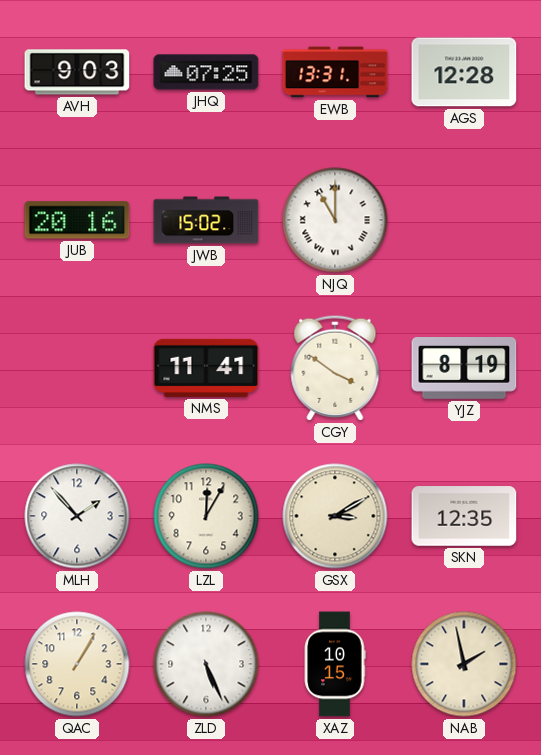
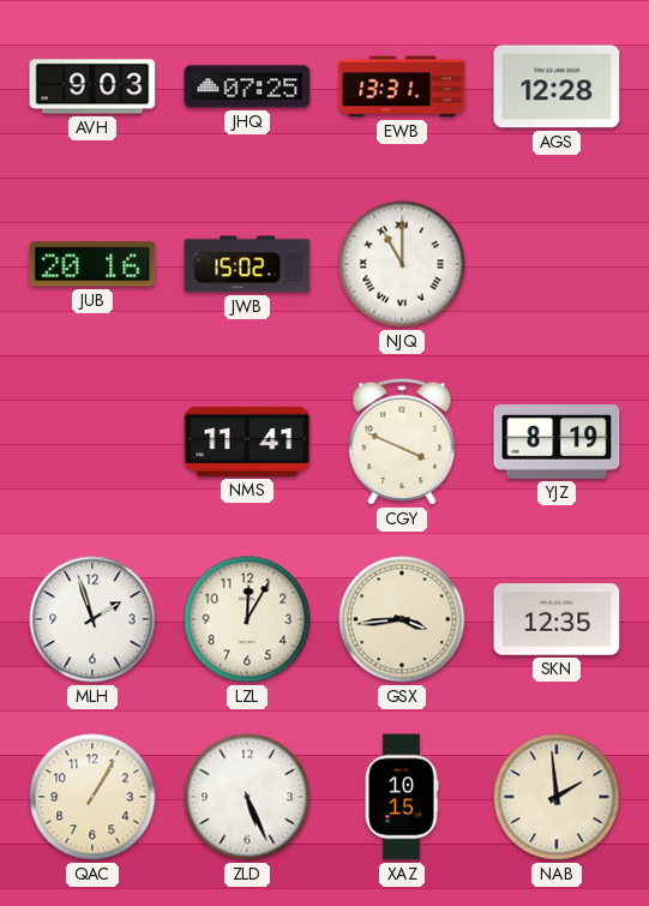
CGY: 3:51 -> 3:49
MLH: 1:53 -> 1:57
GSX: 3:10 -> 3:44
NAB: 1:58 -> 1:59
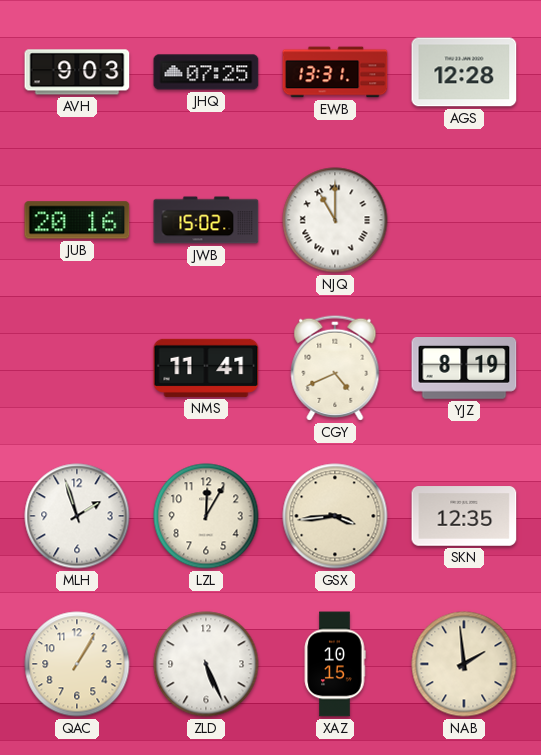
CGY: 3:49 -> 4:41
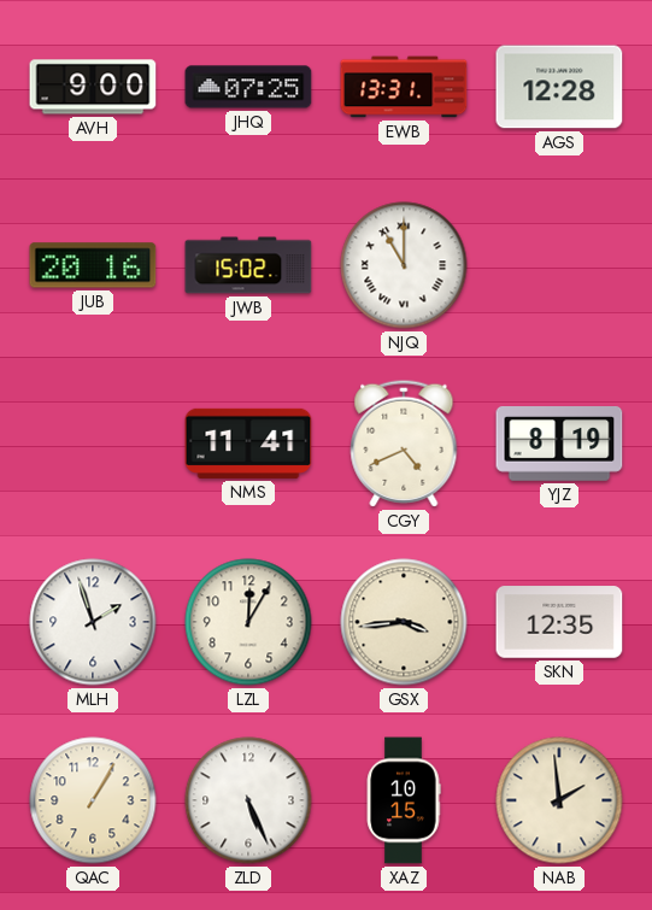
AVH: 9:03 -> 9:00
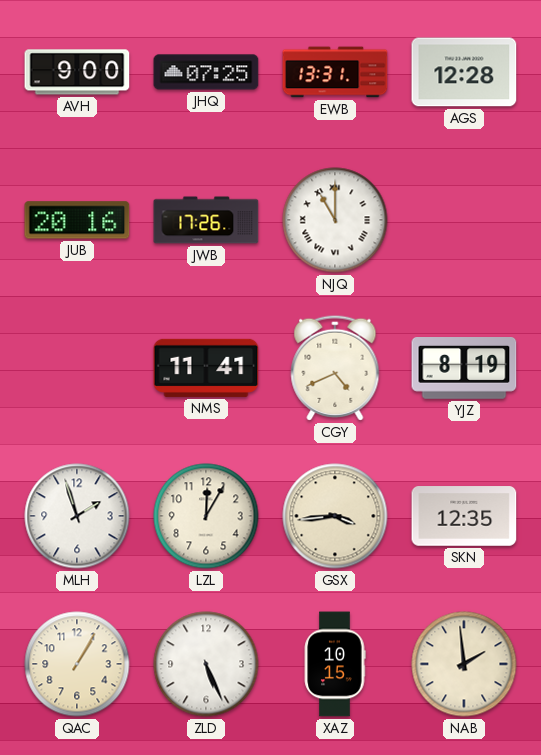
JWB: 15:02 -> 17:26
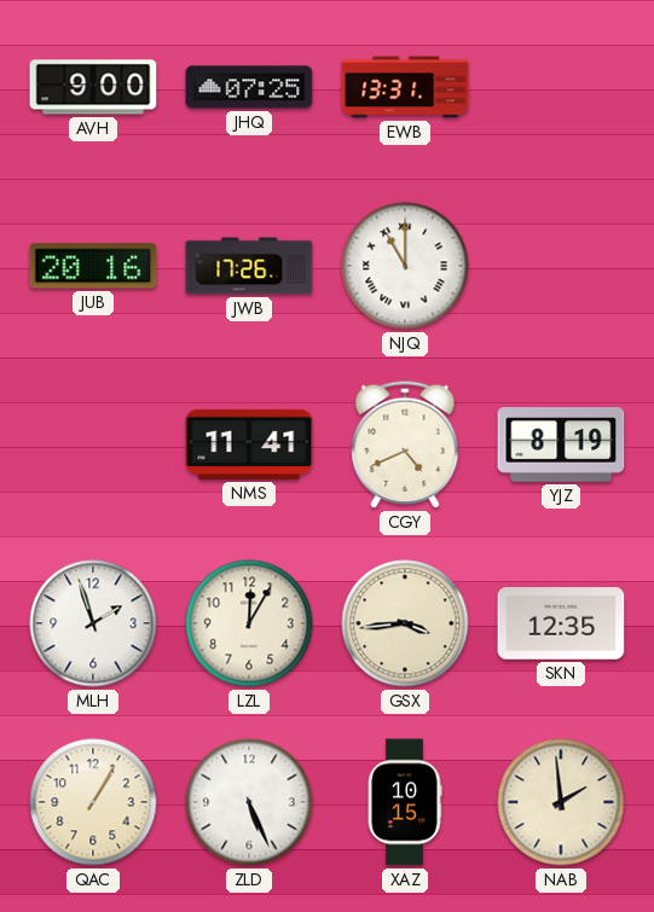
AGS: 12:28 -> none
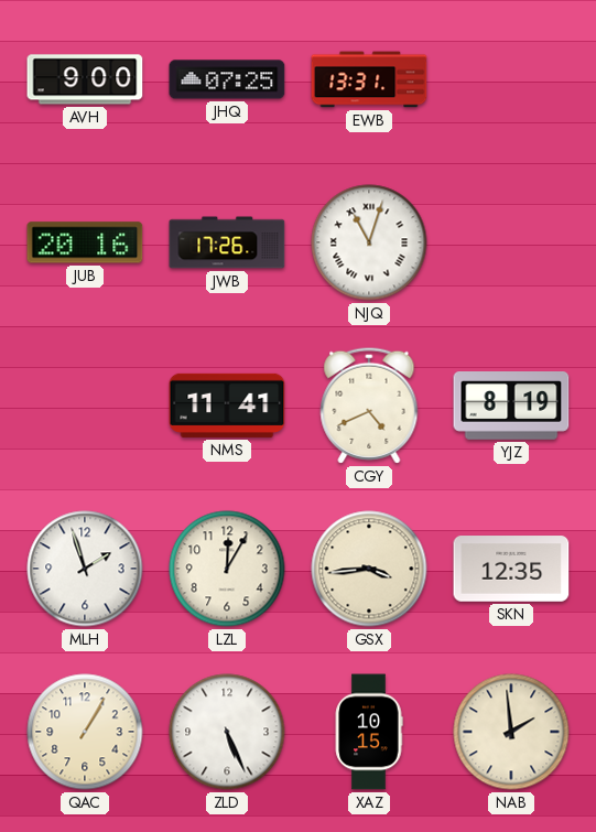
NJQ: 11:00 -> 11:03
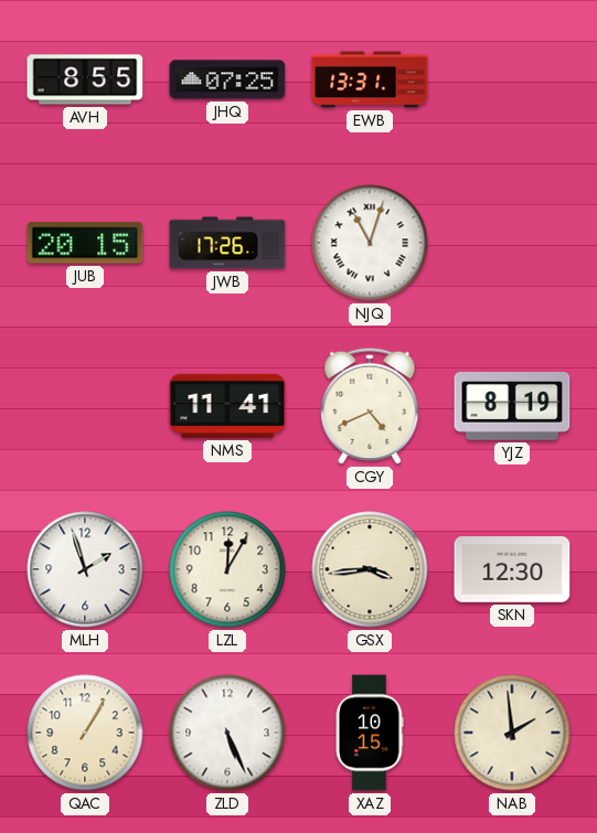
AVH: 9:00 -> 8:55
JUB: 20:16 -> 20:15
SKN: 12:35 -> 12:30
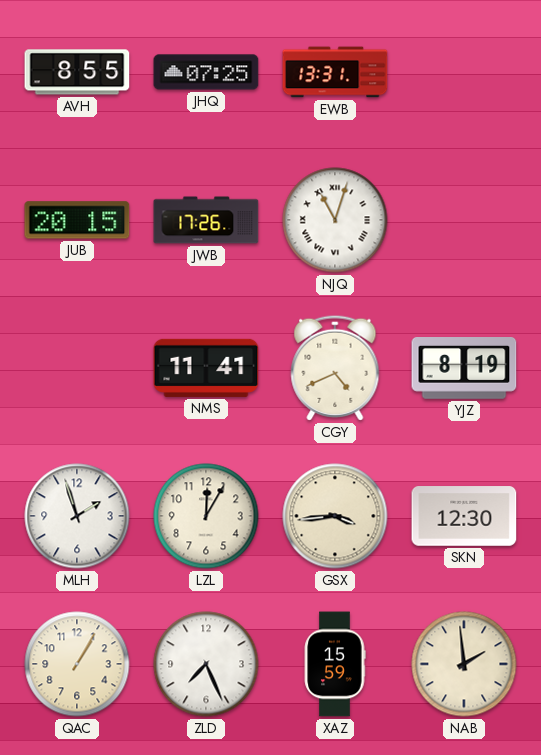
ZLD: 5:26 -> 7:26
XAZ: 10:15 -> 15:59
